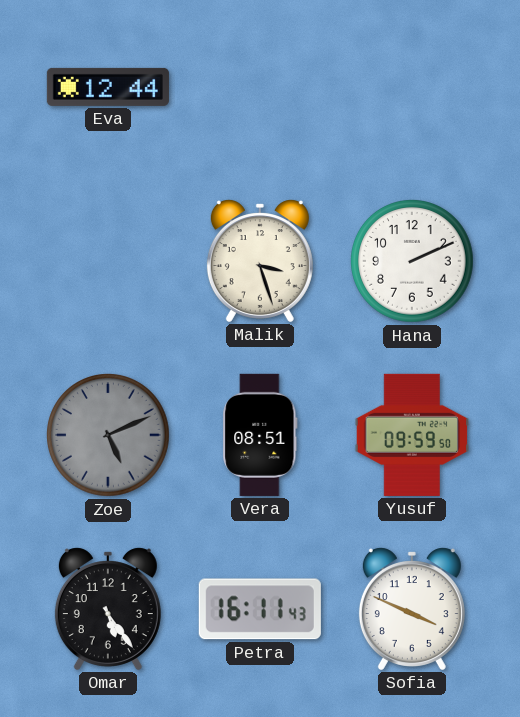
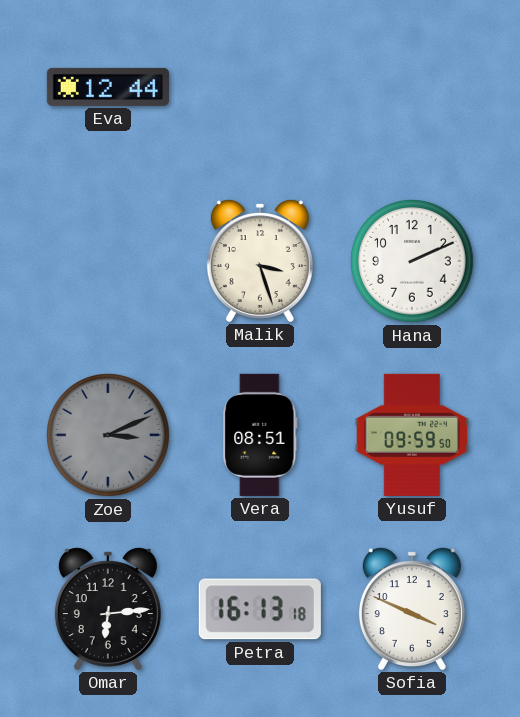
Zoe: 5:11 -> 3:11
Omar: 5:24 -> 6:14
Petra: 16:11 -> 16:13
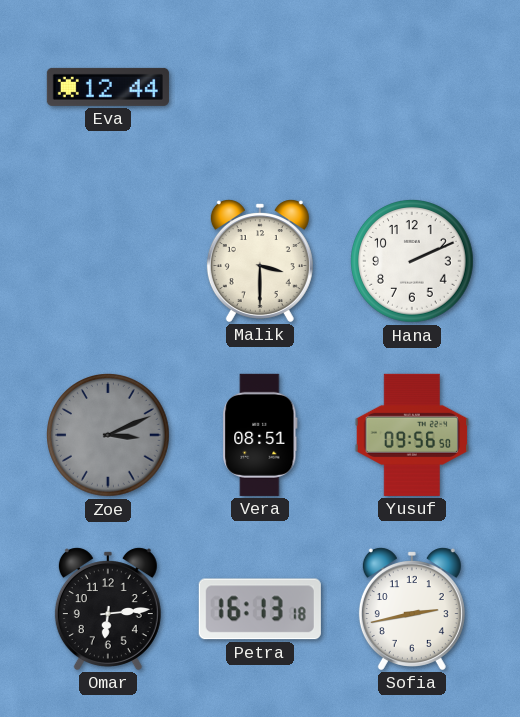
Malik: 3:27 -> 3:30
Yusuf: 09:59 -> 09:56
Sofia: 3:49 -> 2:43
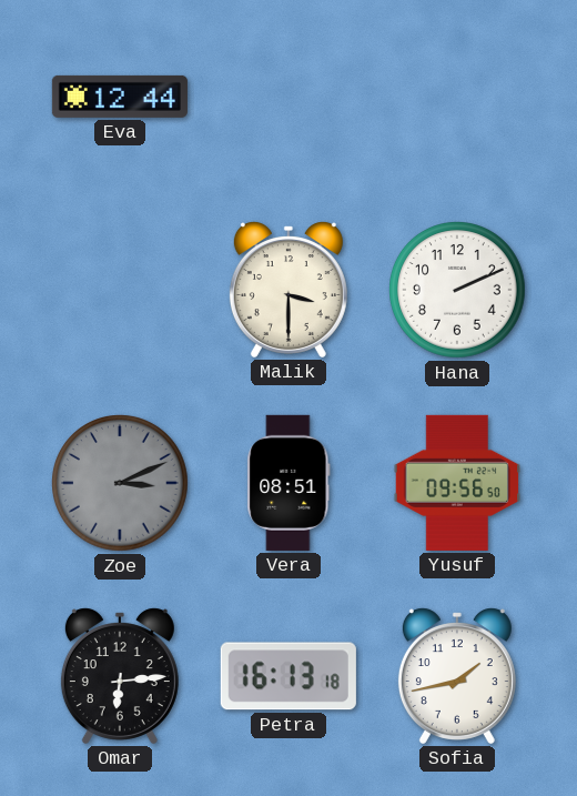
Sofia: 2:43 -> 1:43
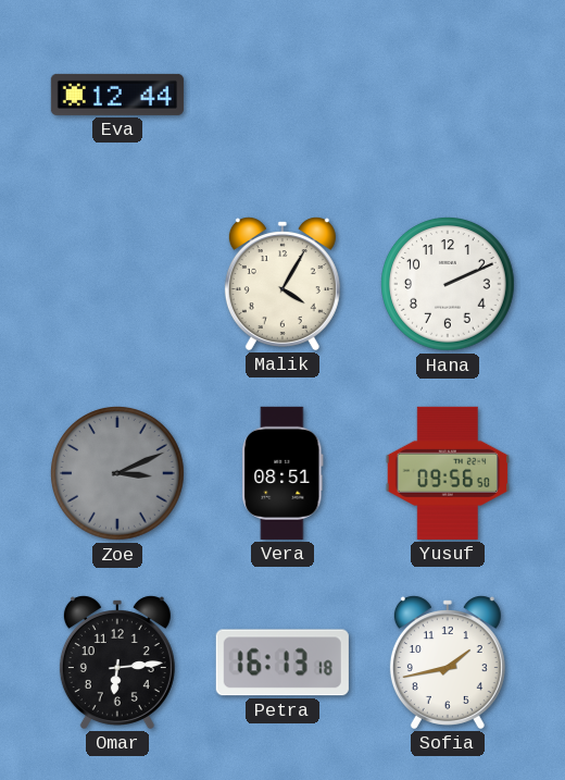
Malik: 3:30 -> 4:05
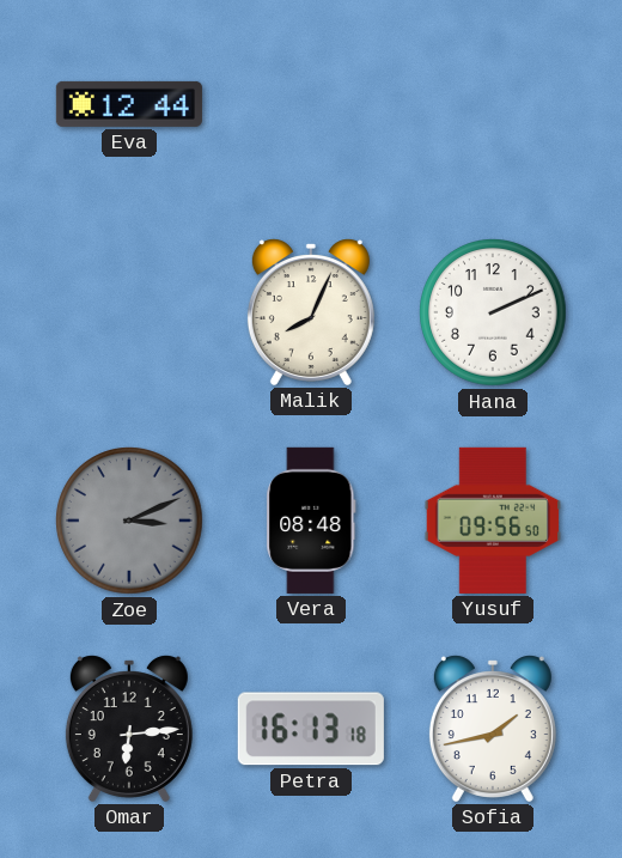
Malik: 4:05 -> 8:04
Vera: 08:51 -> 08:48
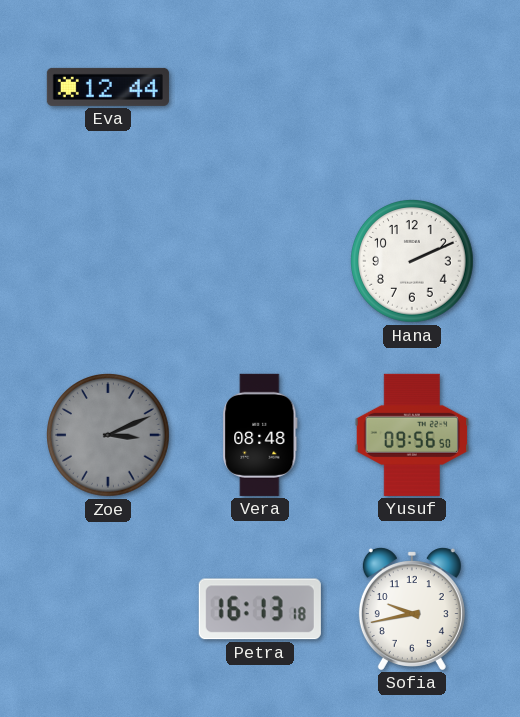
Malik: 8:04 -> none
Omar: 6:14 -> none
Sofia: 1:43 -> 9:43
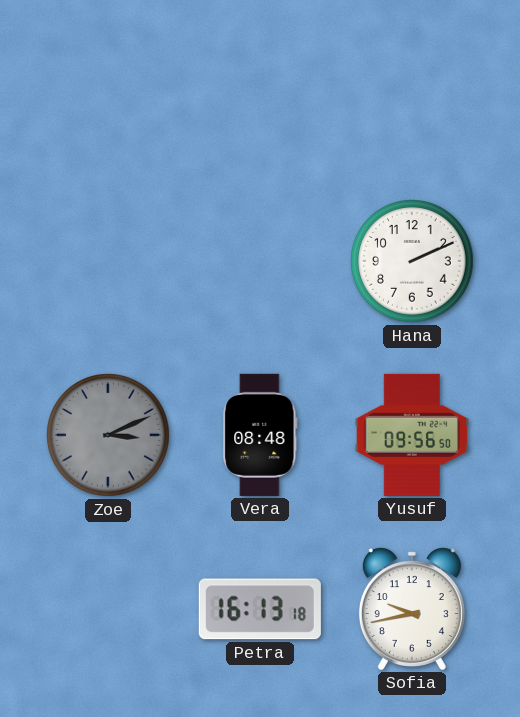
Eva: 12:44 -> none
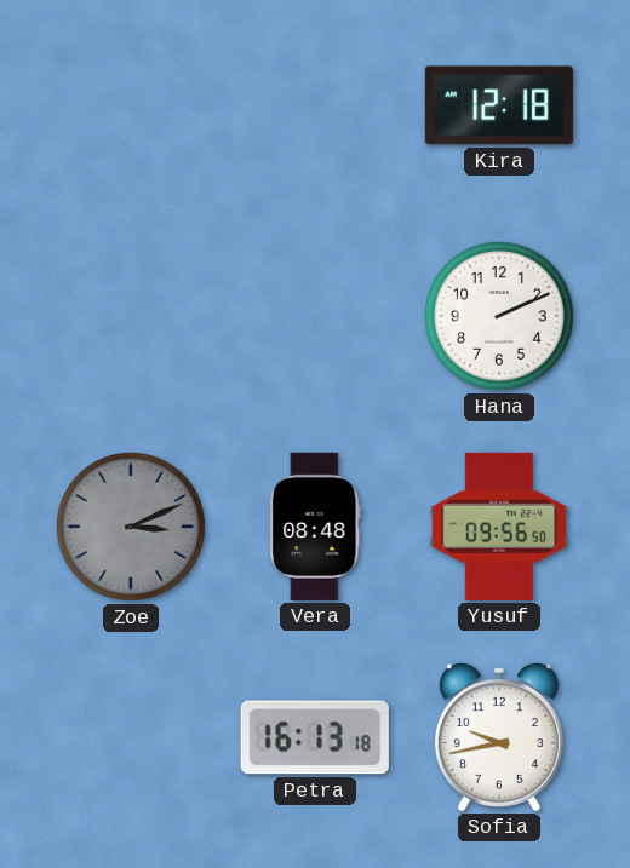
Kira: none -> 12:18
